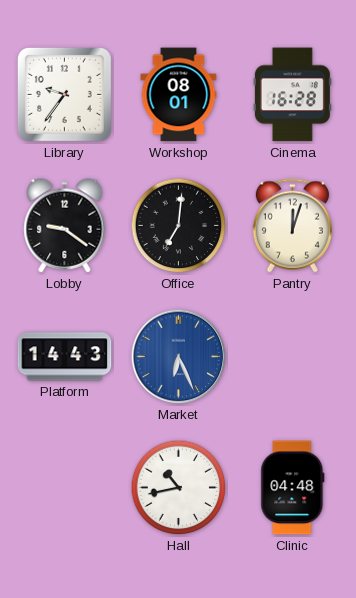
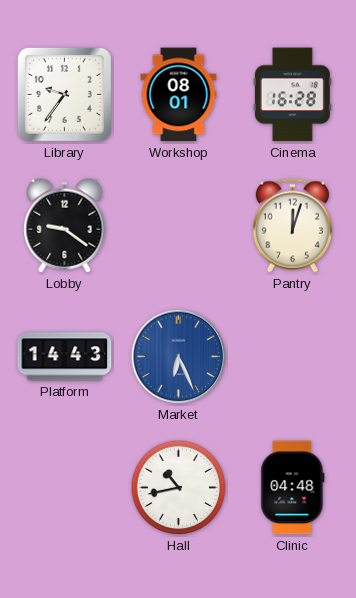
Office: 7:01 -> none
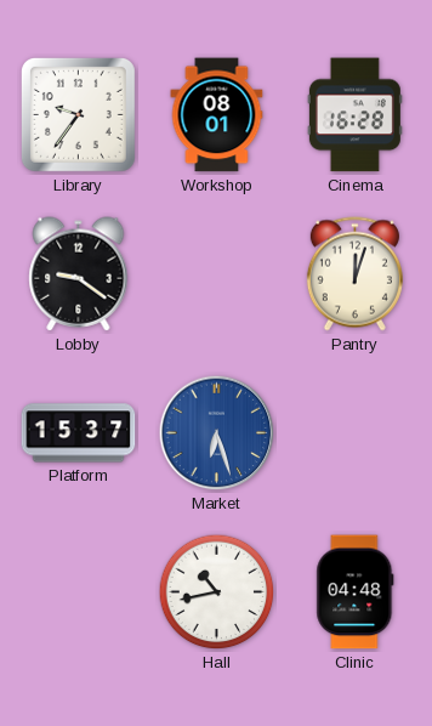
Platform: 14:43 -> 15:37
Market: 6:26 -> 6:27
